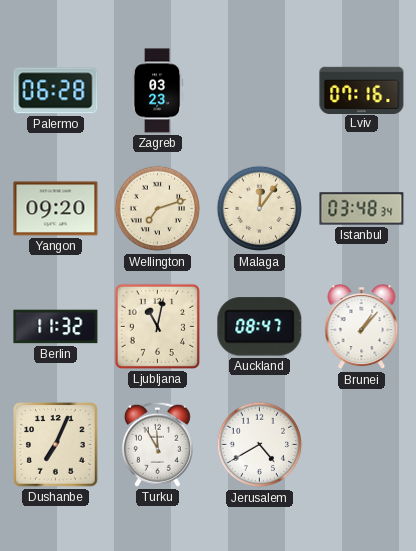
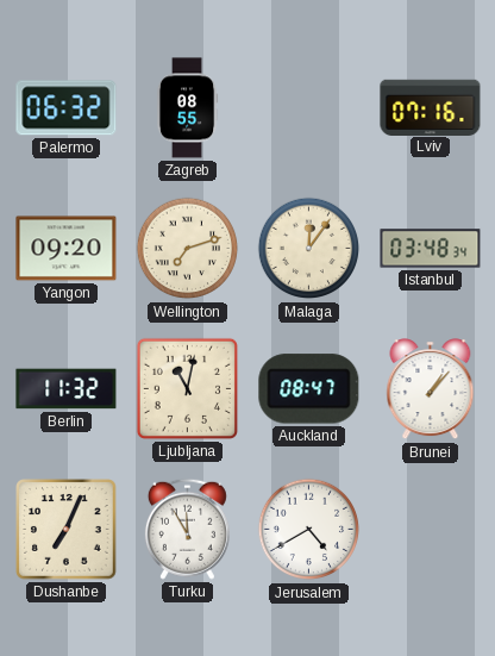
Palermo: 06:28 -> 06:32
Zagreb: 03:23 -> 08:55
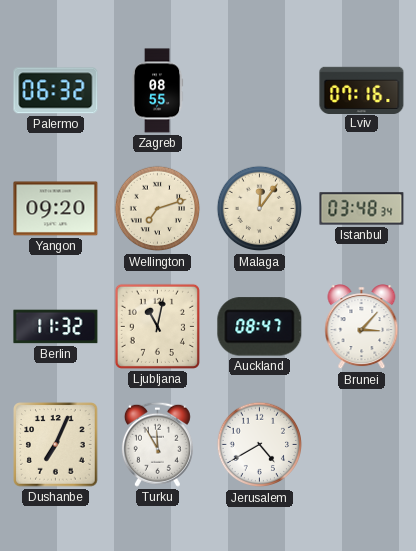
Brunei: 1:07 -> 3:07
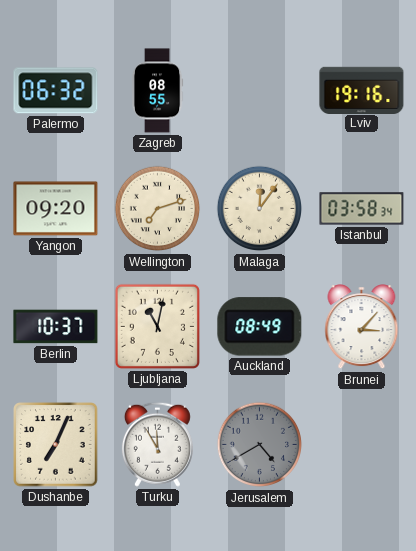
Lviv: 07:16 -> 19:16
Istanbul: 03:48 -> 03:58
Berlin: 11:32 -> 10:37
Auckland: 08:47 -> 08:49
Jerusalem dial: white -> grey
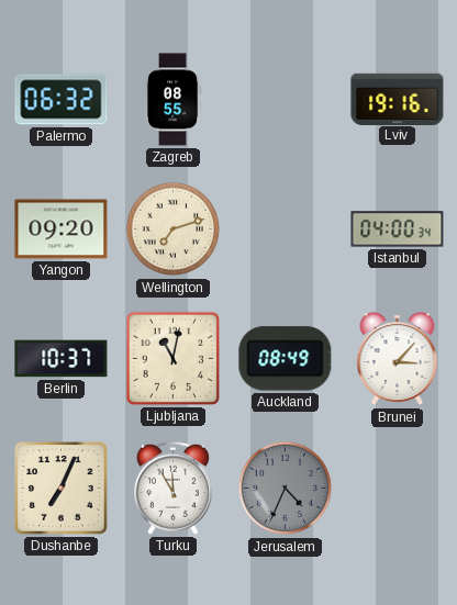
Malaga: 12:06 -> none
Istanbul: 03:58 -> 04:00
Jerusalem: 4:40 -> 4:34
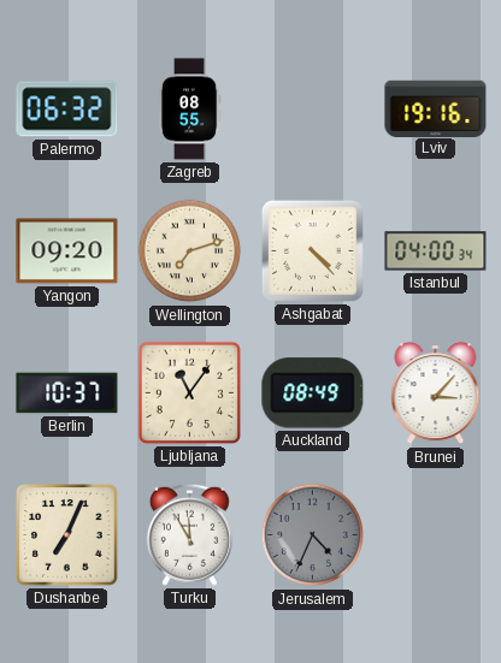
Ashgabat: none -> 4:23
Ljubljana: 11:02 -> 11:06
